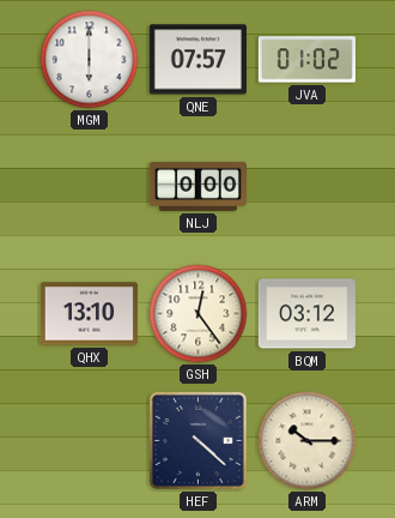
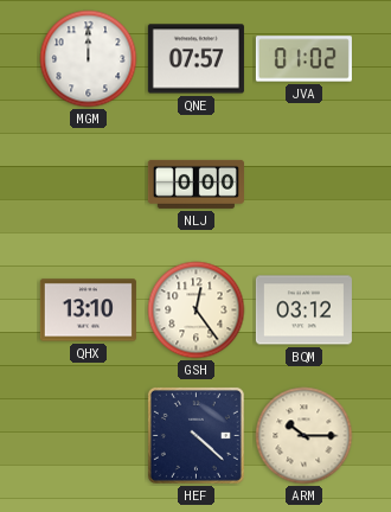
MGM: 6:00 -> 12:00
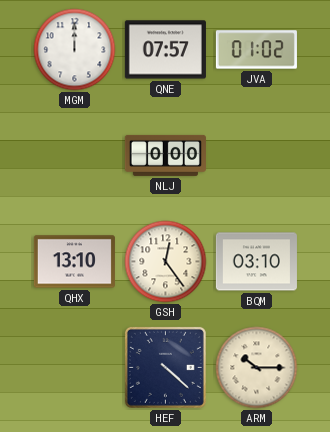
BQM: 03:12 -> 03:10
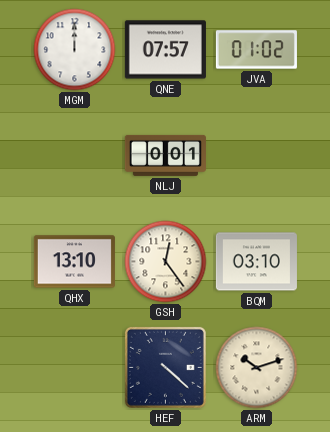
NLJ: 0:00 -> 0:01
ARM: 10:15 -> 10:12
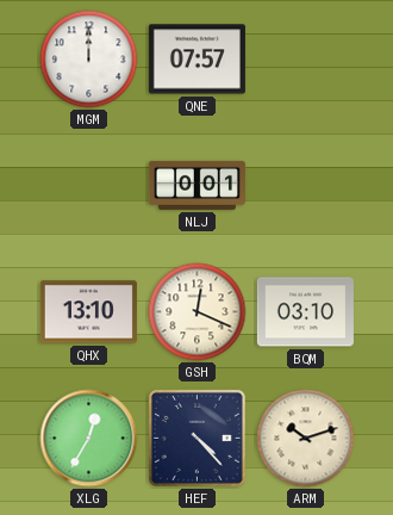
JVA: 01:02 -> none
GSH: 12:24 -> 12:19
XLG: none -> 12:35
HEF: 4:22 -> 4:23
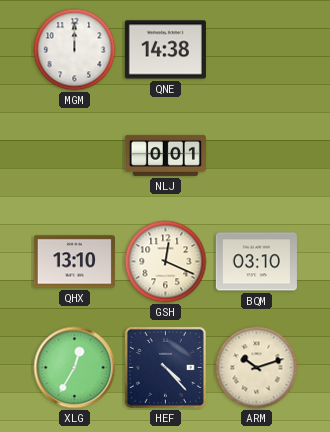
QNE: 07:57 -> 14:38
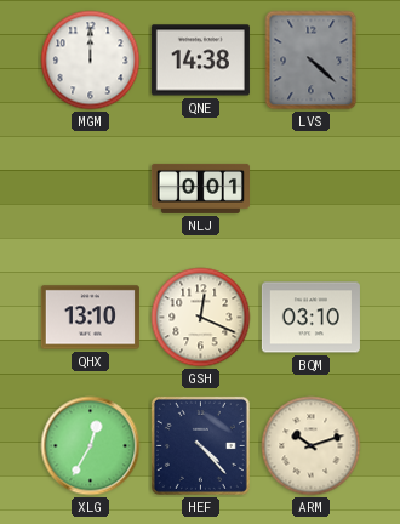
LVS: none -> 4:22
